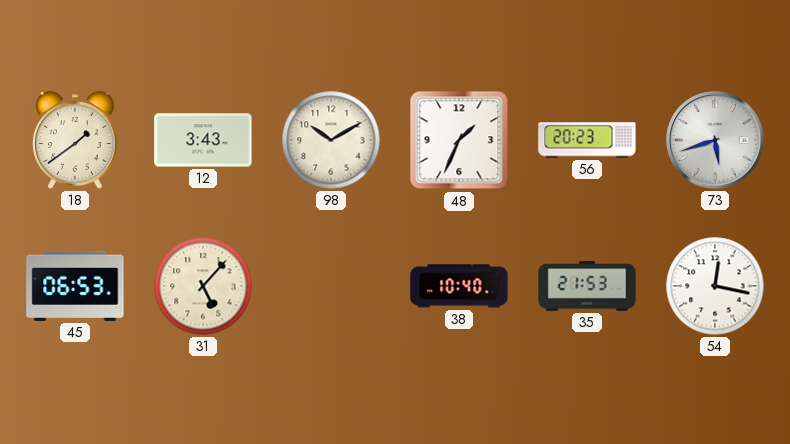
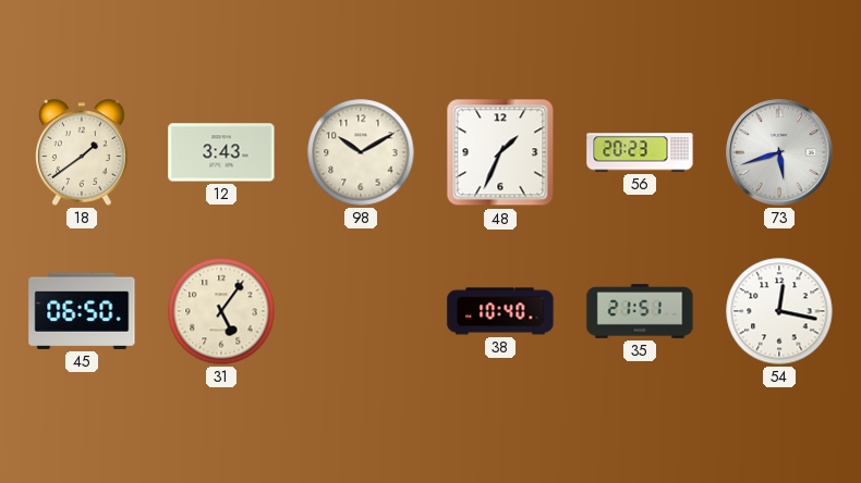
45: 06:53 -> 06:50
31: 5:07 -> 5:06
35: 21:53 -> 21:51
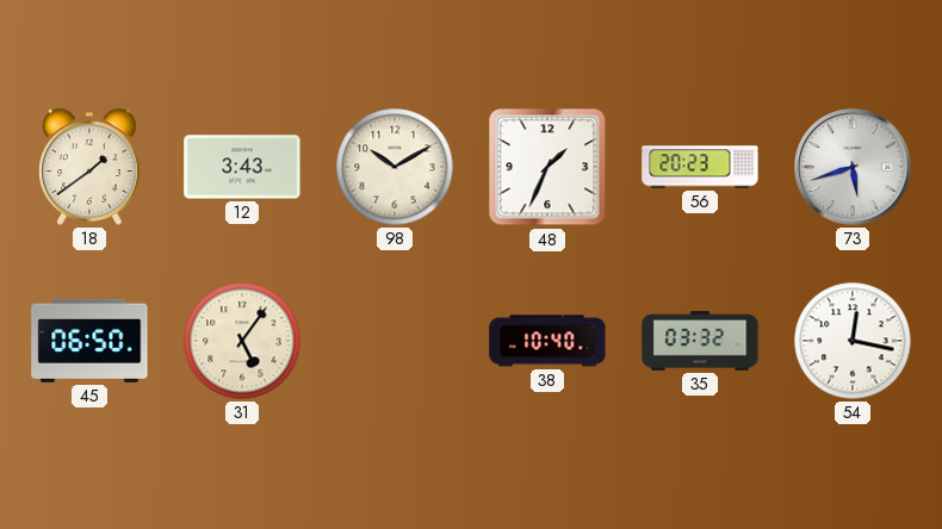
35: 21:51 -> 03:32
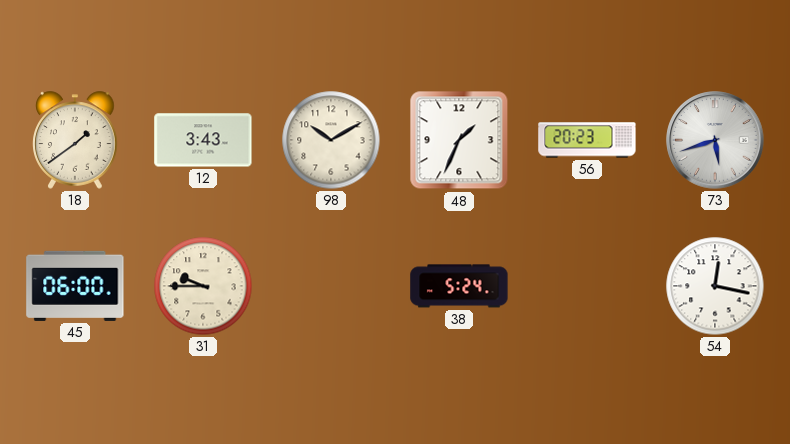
45: 06:50 -> 06:00
31: 5:06 -> 9:45
38: 10:40 -> 5:24
35: 03:32 -> none
